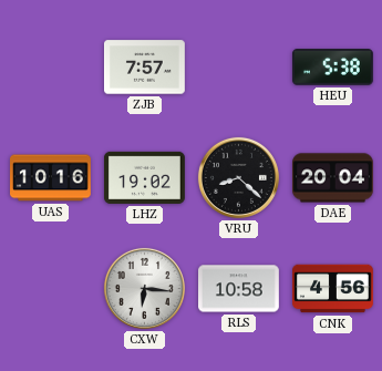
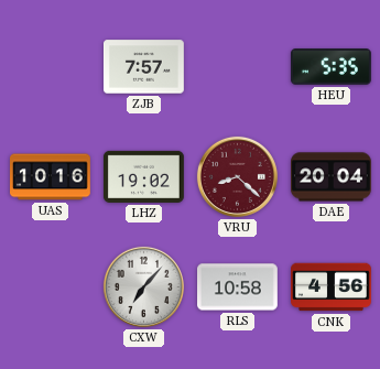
HEU: 5:38 -> 5:35
VRU dial: black -> burgundy
CXW: 6:16 -> 7:07
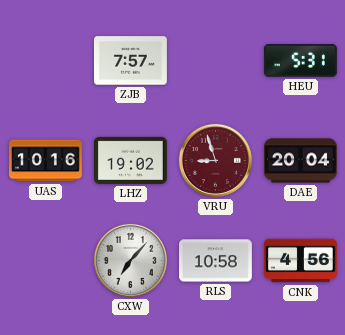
HEU: 5:35 -> 5:31
VRU: 8:22 -> 8:57
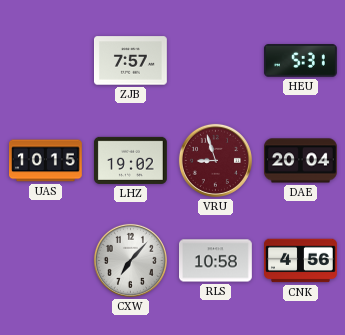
UAS: 10:16 -> 10:15
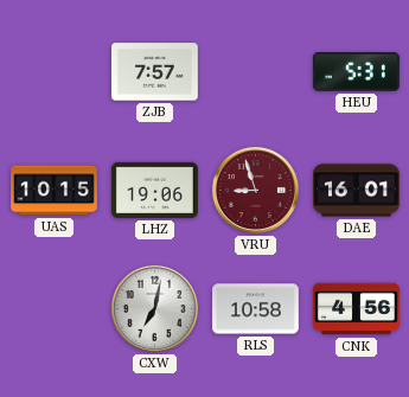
LHZ: 19:02 -> 19:06
DAE: 20:04 -> 16:01
CXW: 7:07 -> 7:02
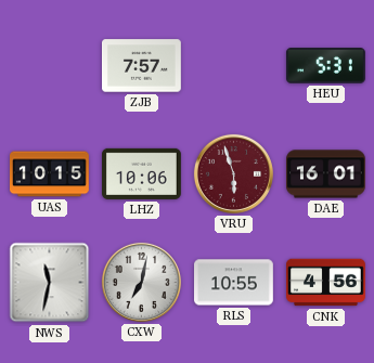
LHZ: 19:06 -> 10:06
VRU: 8:57 -> 5:57
NWS: none -> 11:32
RLS: 10:58 -> 10:55
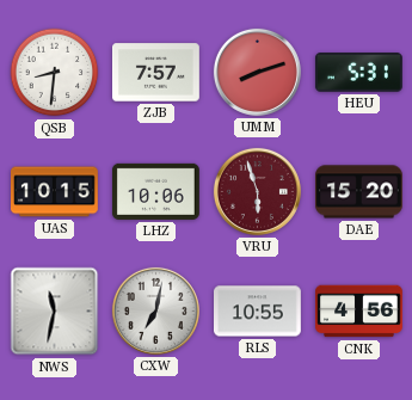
QSB: none -> 8:31
UMM: none -> 8:12
DAE: 16:01 -> 15:20
